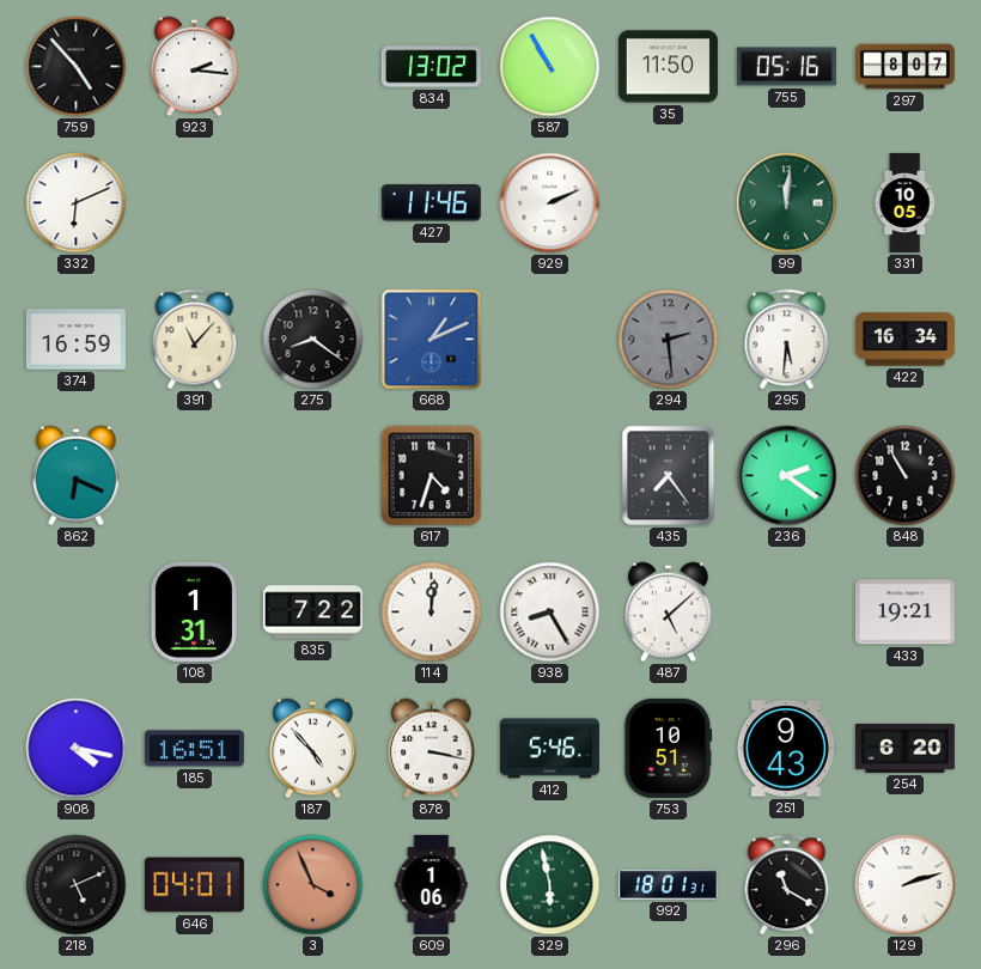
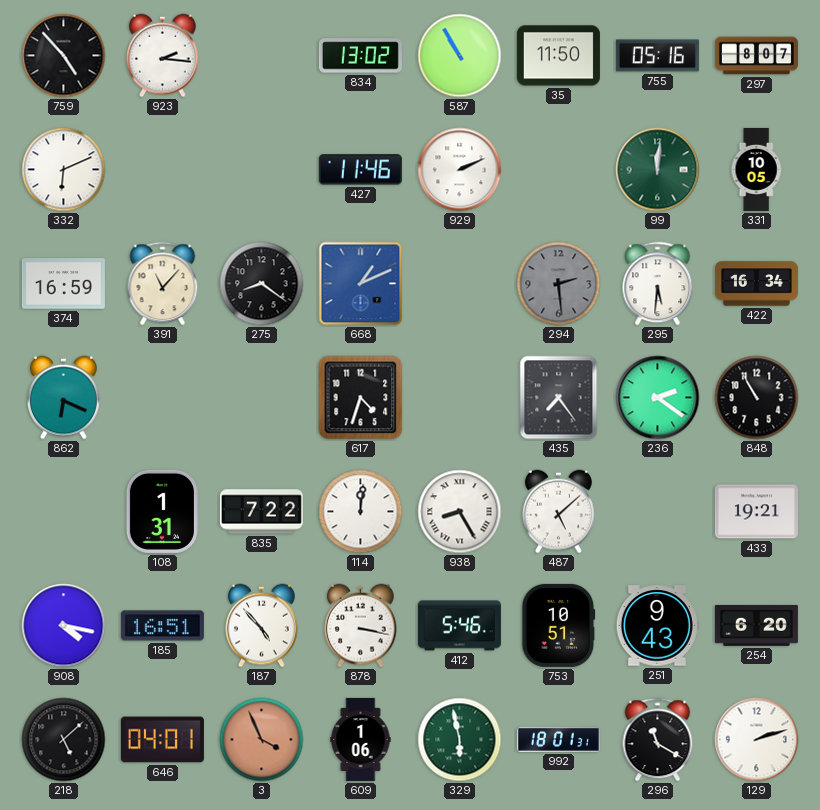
218: 5:11 -> 5:08
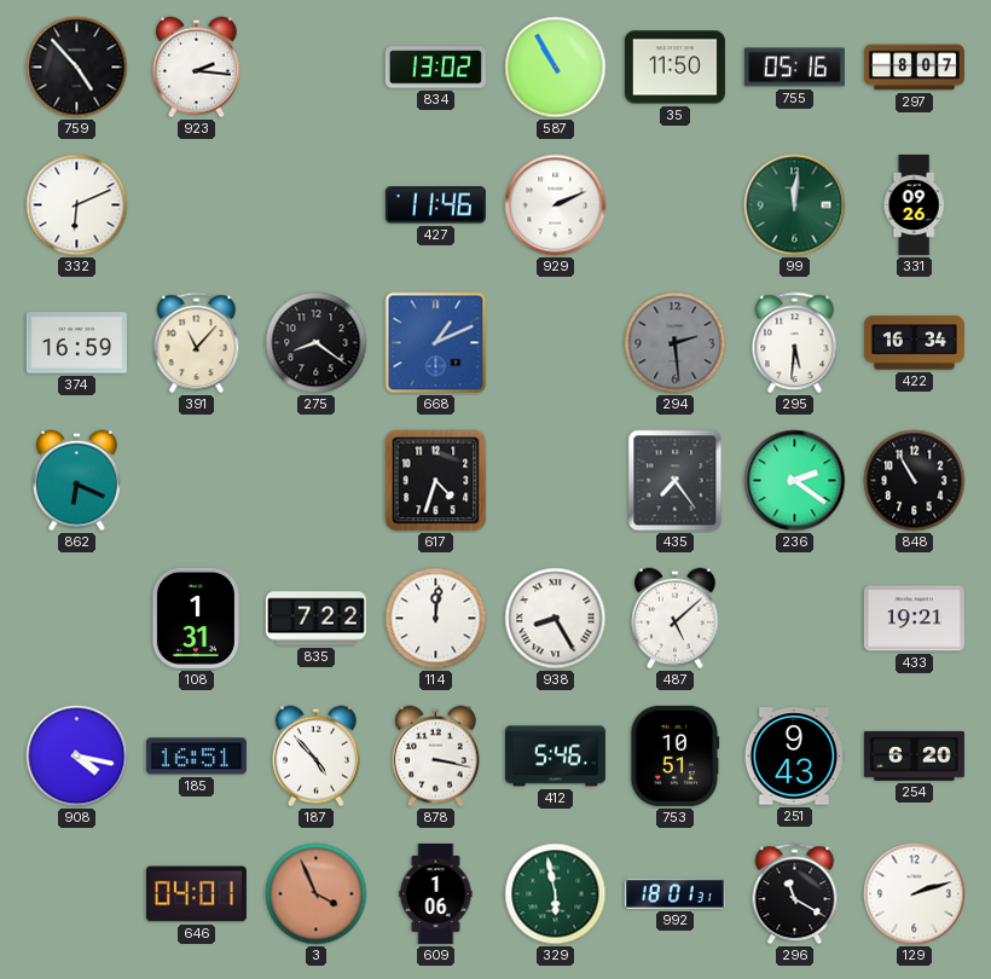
331: 10:05 -> 09:26
218: 5:08 -> none
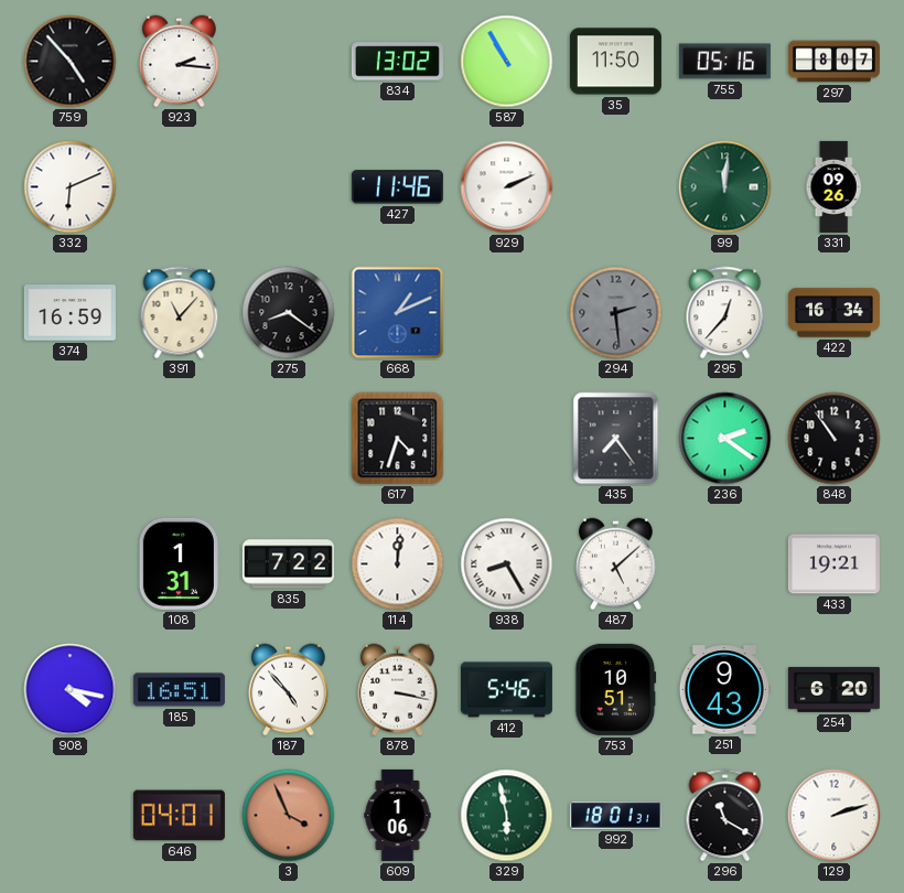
295: 5:31 -> 12:37
862: 6:19 -> none
848: 10:55 -> 10:54
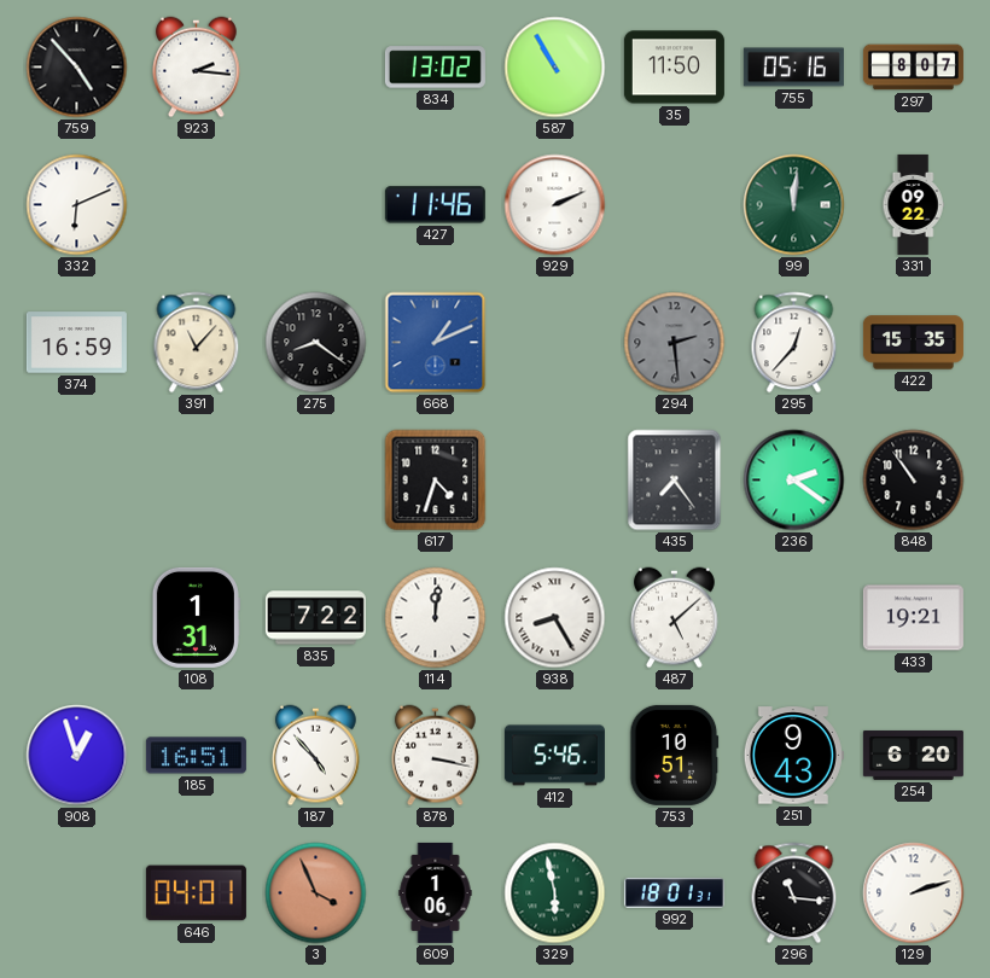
331: 09:26 -> 09:22
422: 16:34 -> 15:35
908: 4:17 -> 12:57
296: 11:20 -> 11:16
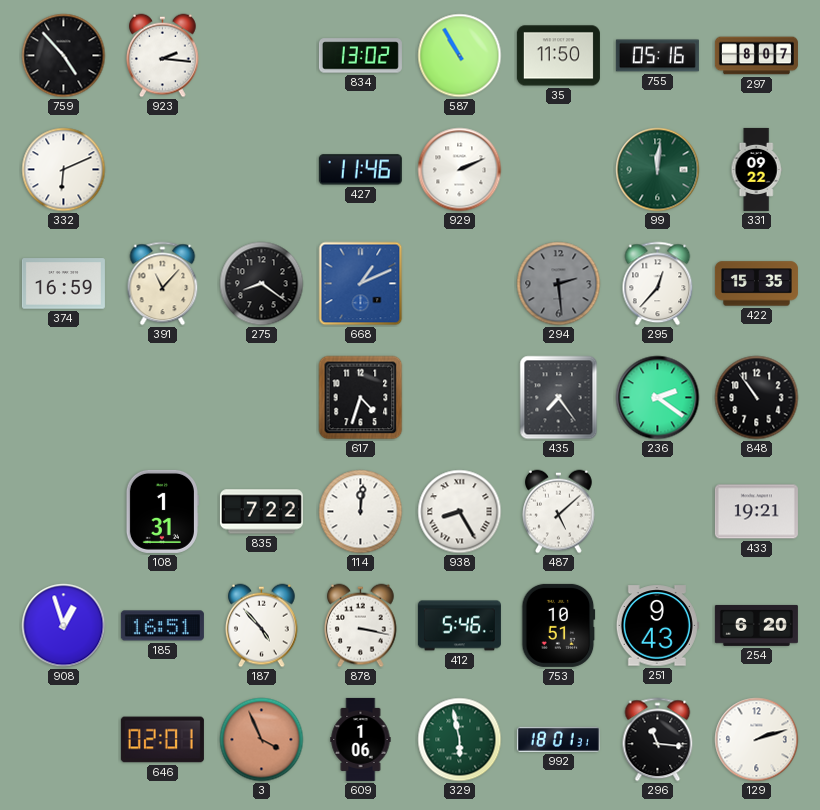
646: 04:01 -> 02:01
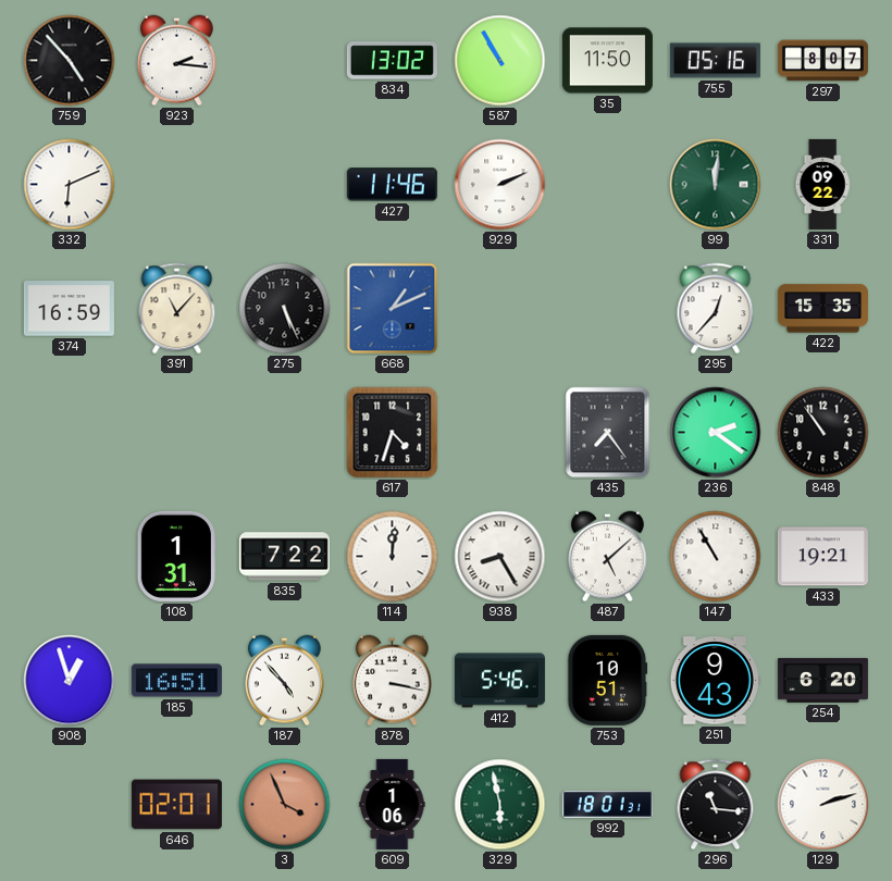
275: 8:21 -> 5:26
294: 2:29 -> none
147: none -> 10:55
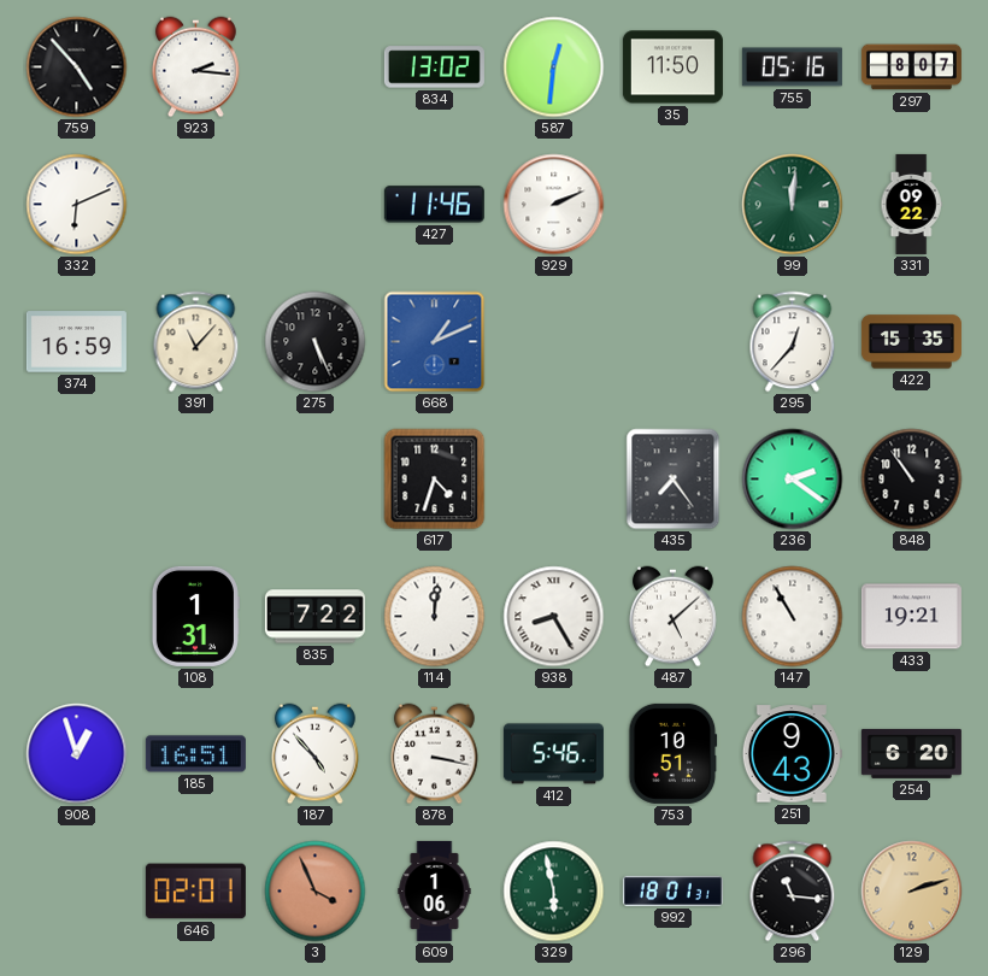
587: 10:55 -> 12:31
129 dial: white -> champagne
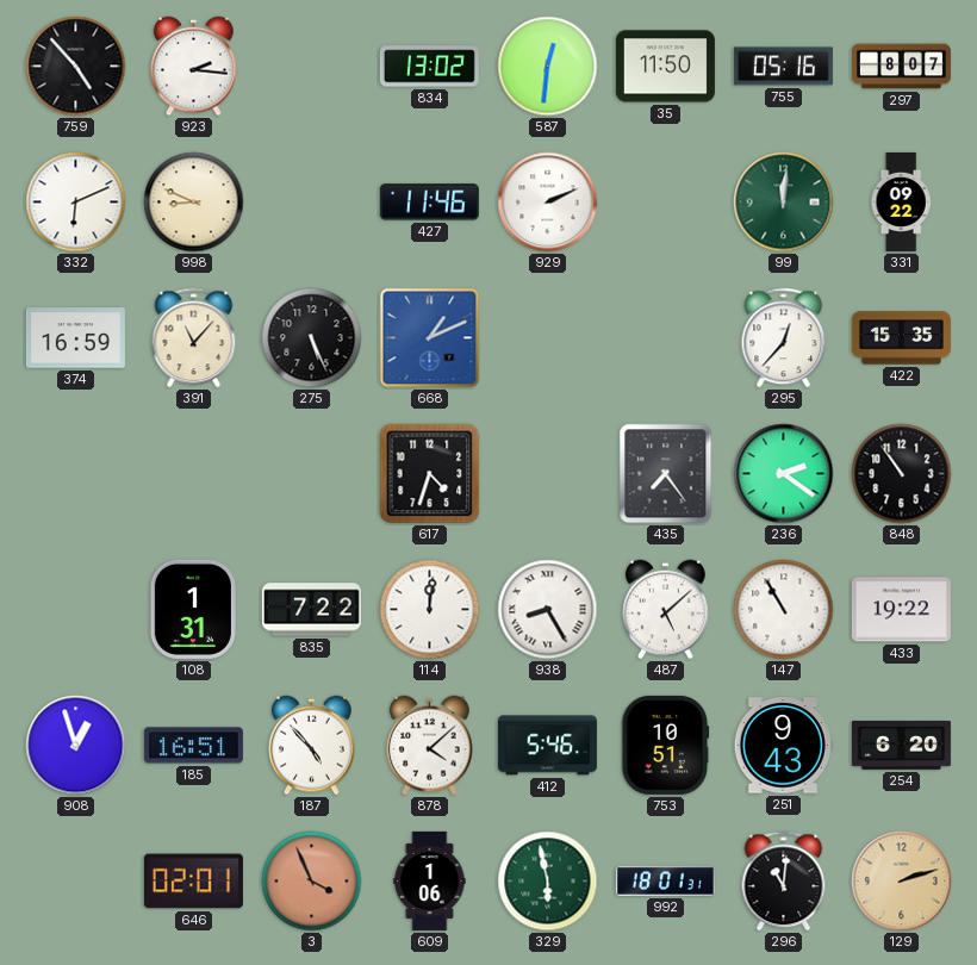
998: none -> 8:49
433: 19:21 -> 19:22
878: 3:17 -> 4:08
296: 11:16 -> 11:01
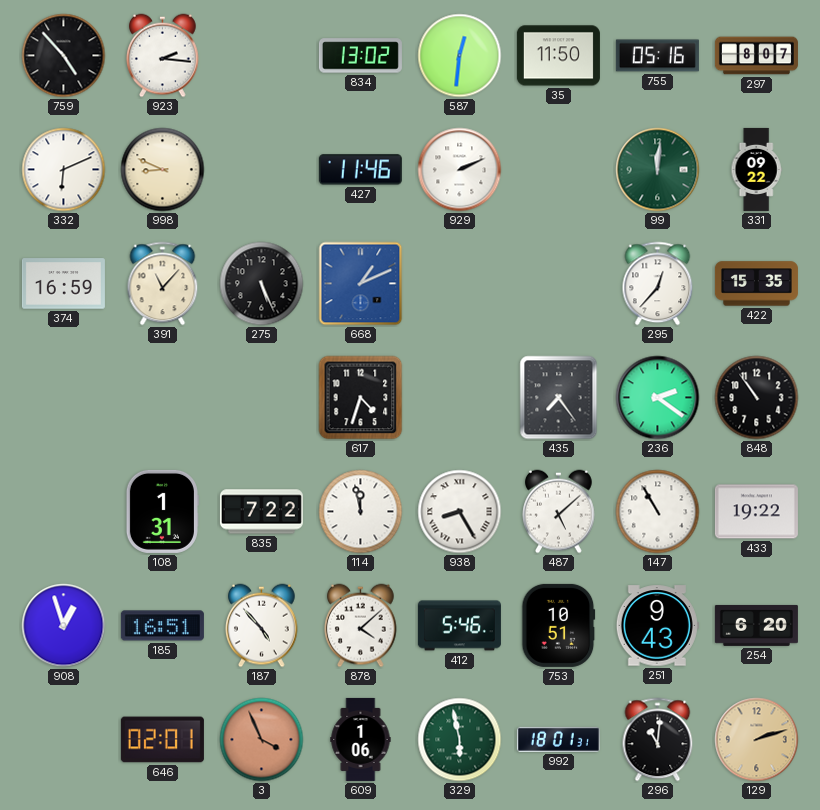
114: 12:01 -> 11:58
